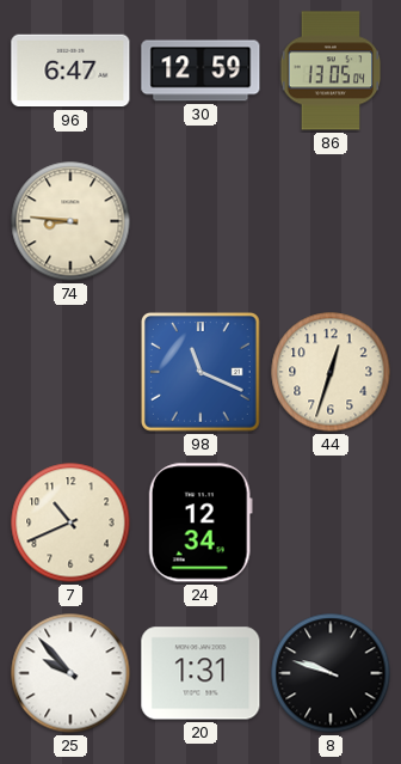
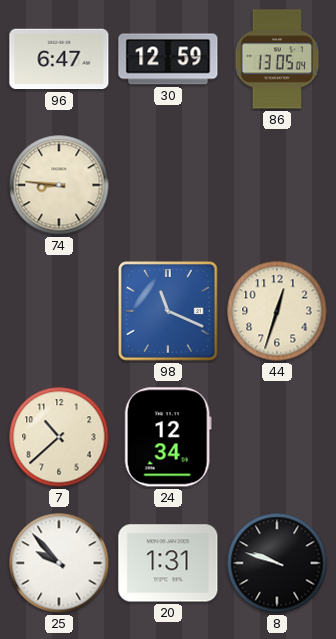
7: 10:41 -> 10:38
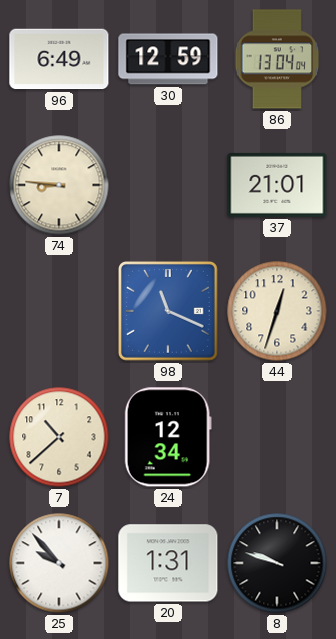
96: 6:47 -> 6:49
86: 13:05 -> 13:04
37: none -> 21:01
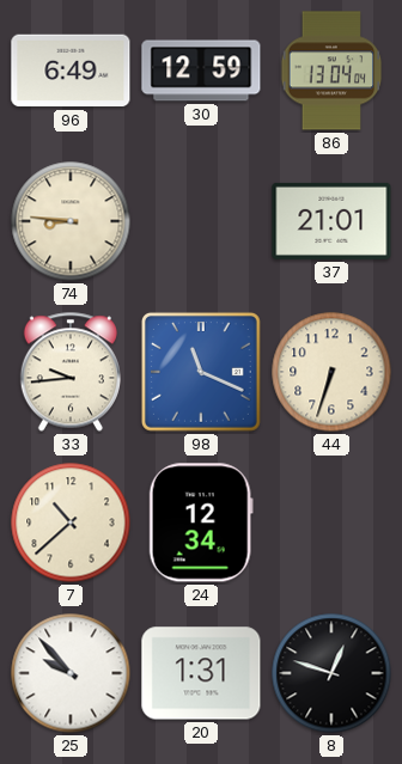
33: none -> 9:44
44: 12:33 -> 6:33
8: 9:48 -> 12:48
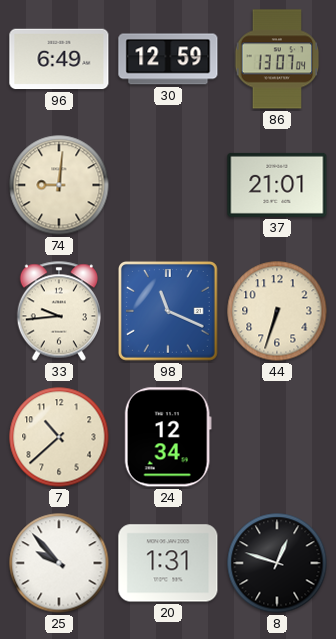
86: 13:04 -> 13:07
74: 8:46 -> 9:01
